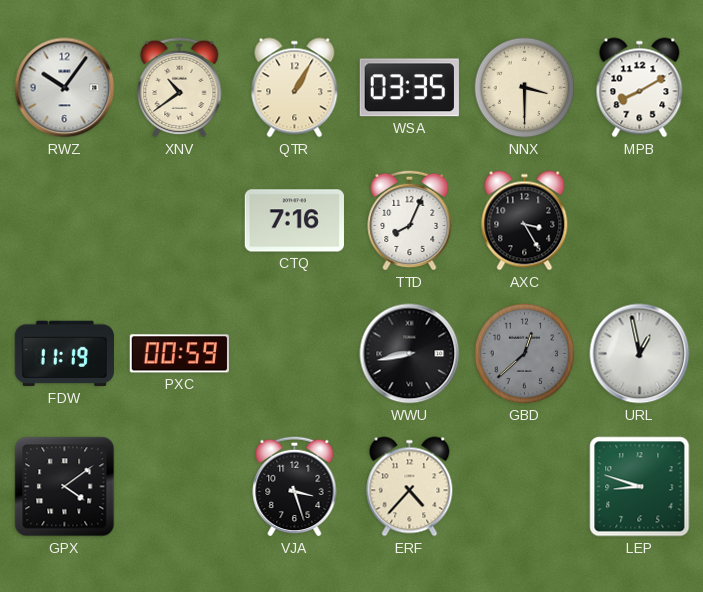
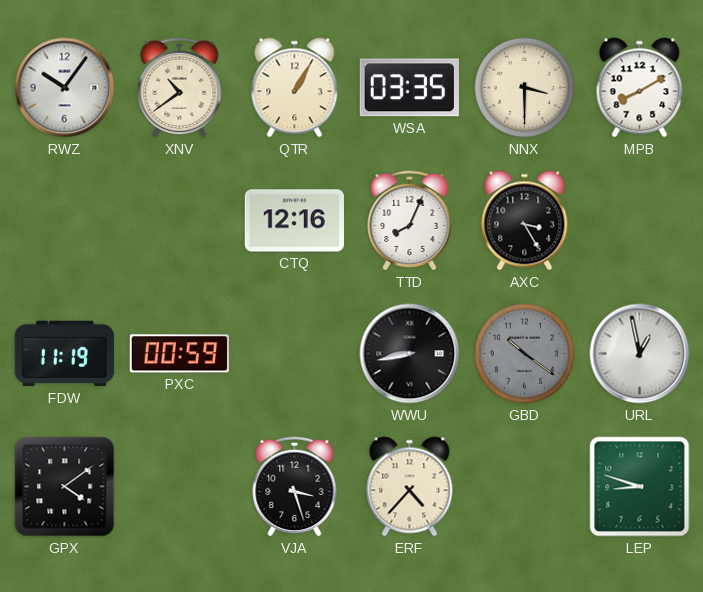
CTQ: 7:16 -> 12:16
GBD: 12:38 -> 10:21
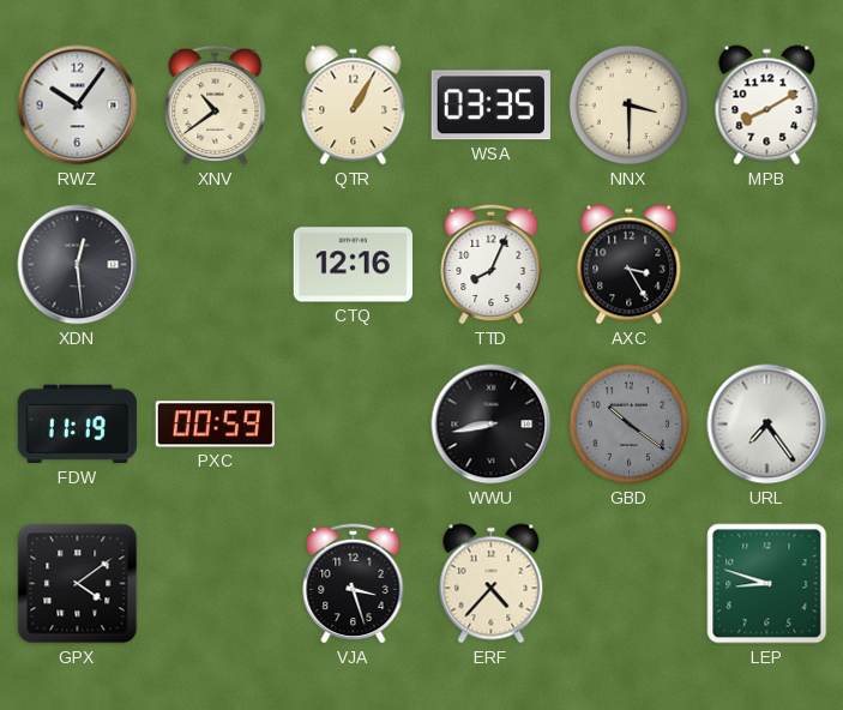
XDN: none -> 12:29
URL: 12:58 -> 7:24
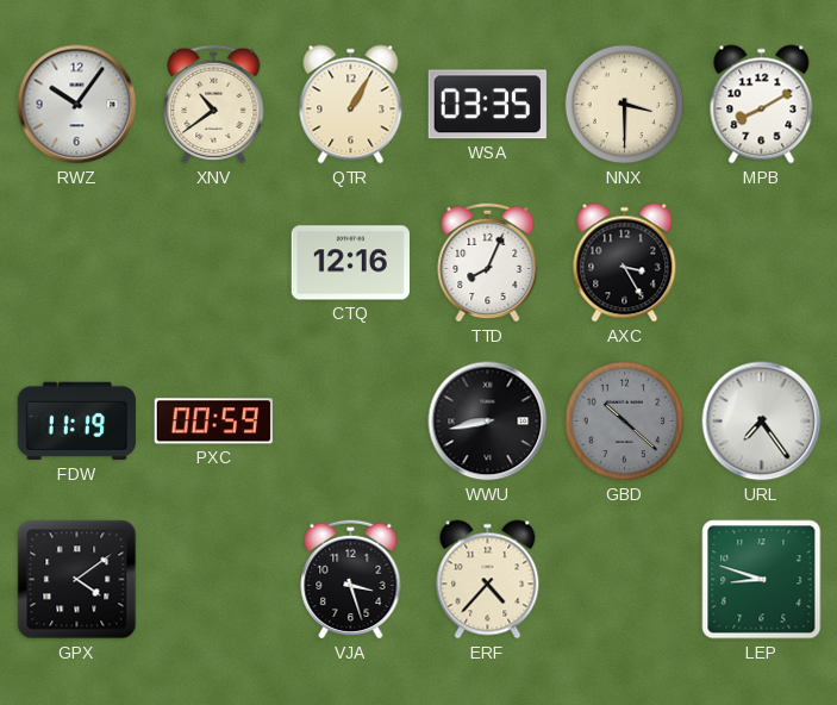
XDN: 12:29 -> none
GBD: 10:21 -> 10:22
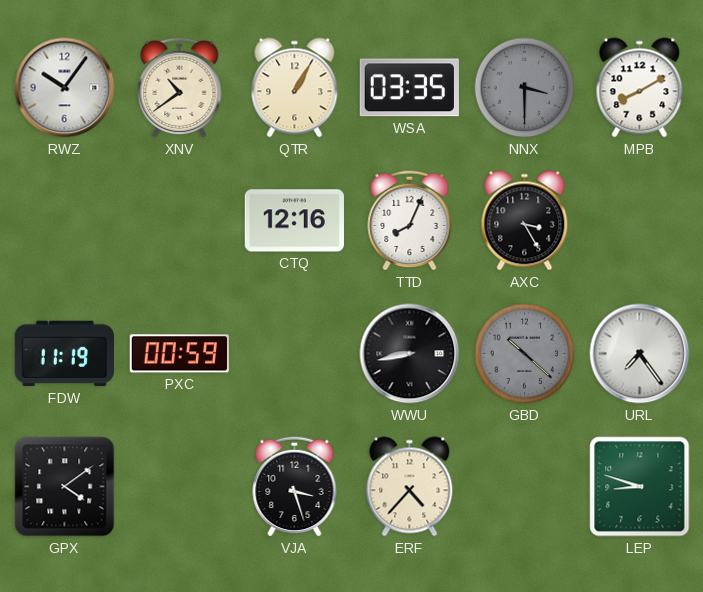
NNX dial: cream -> grey
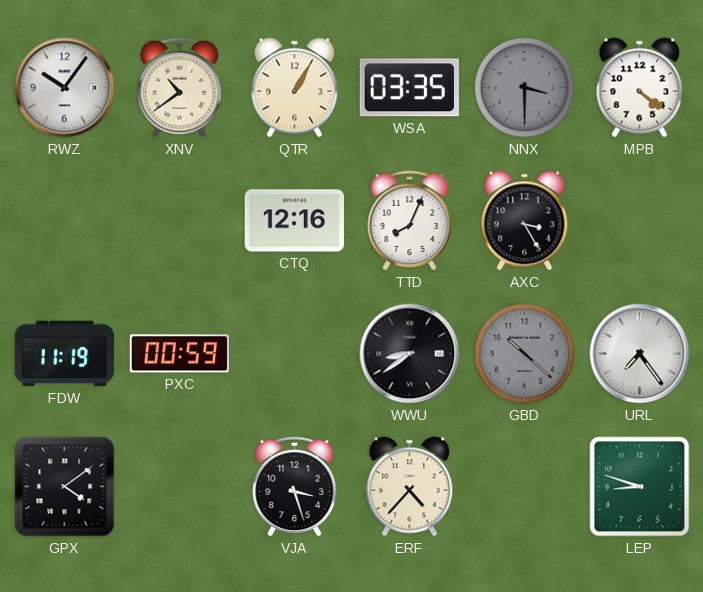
MPB: 8:10 -> 4:21
WWU: 8:43 -> 8:39
